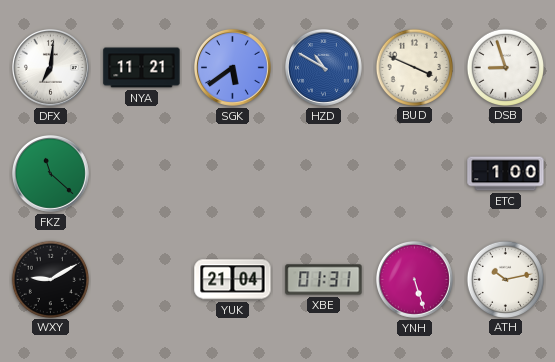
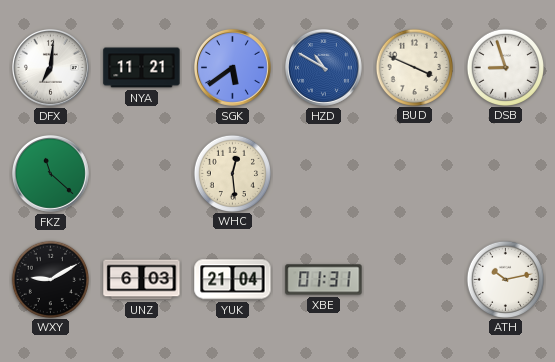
WHC: none -> 12:29
ETC: 1:00 -> none
UNZ: none -> 6:03
YNH: 5:27 -> none
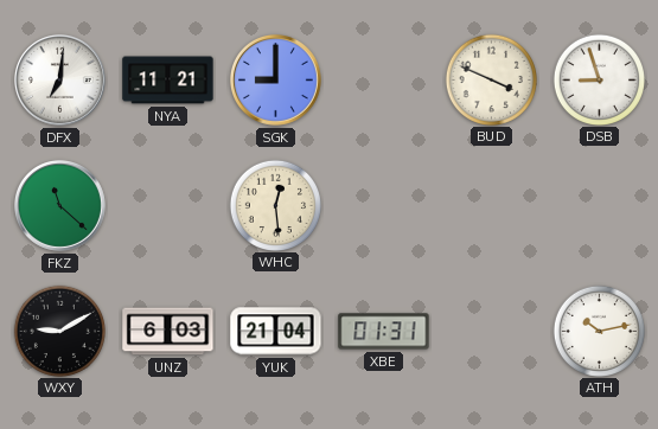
SGK: 5:39 -> 9:00
HZD: 10:50 -> none
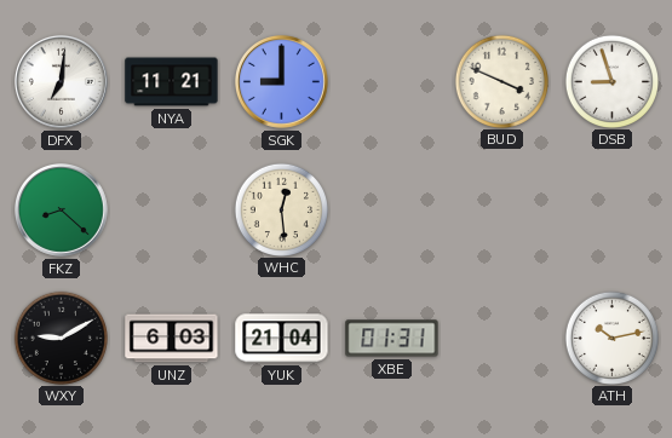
FKZ: 11:22 -> 8:22
